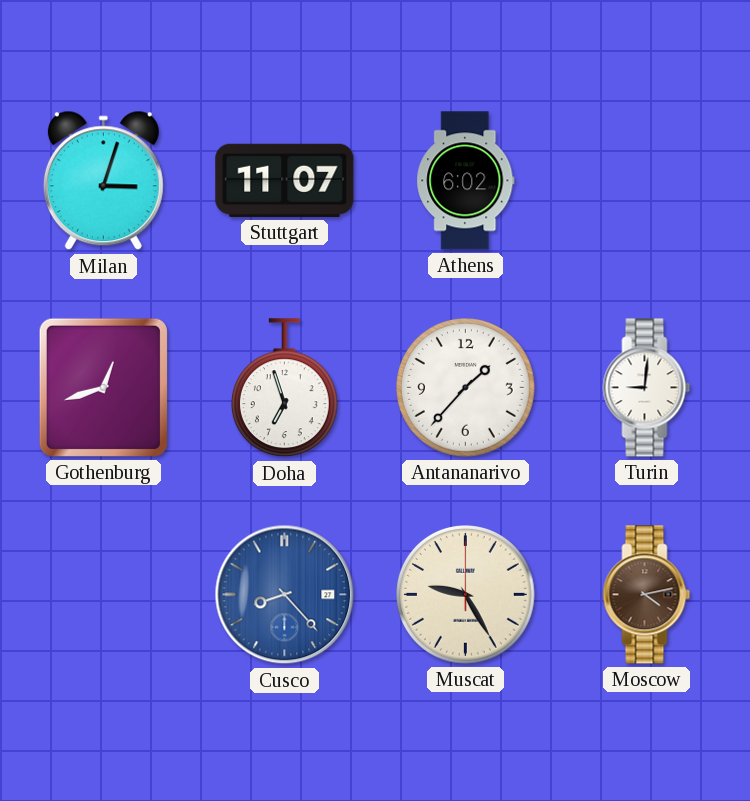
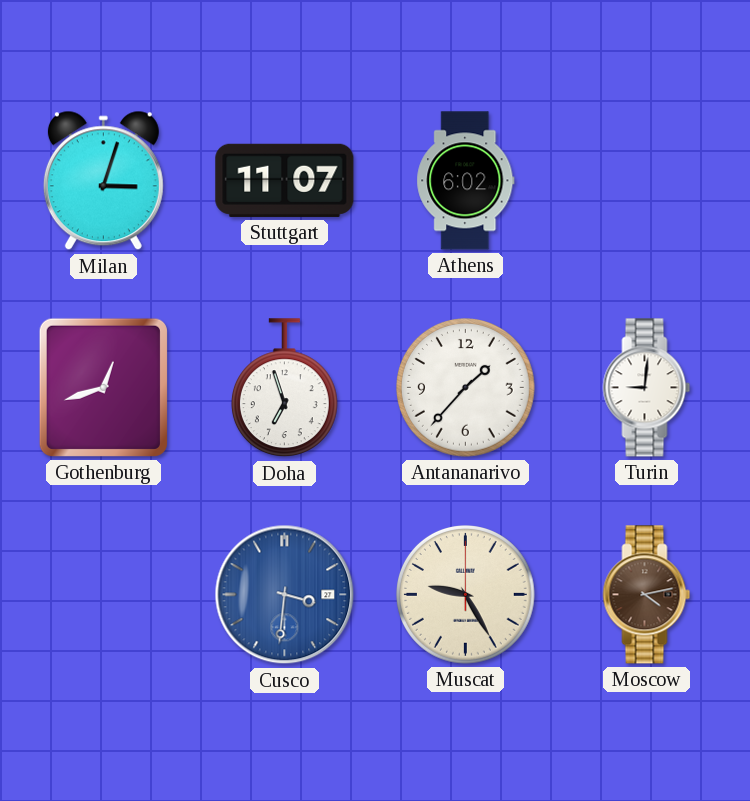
Cusco: 8:23 -> 3:31
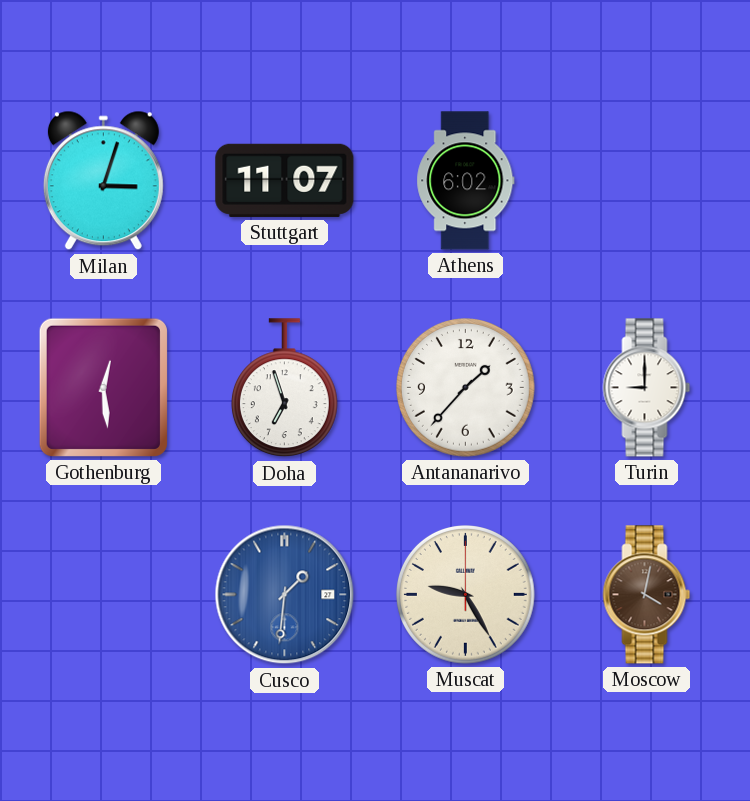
Gothenburg: 12:42 -> 12:29
Turin: 9:01 -> 9:00
Cusco: 3:31 -> 1:31
Moscow: 4:13 -> 4:02
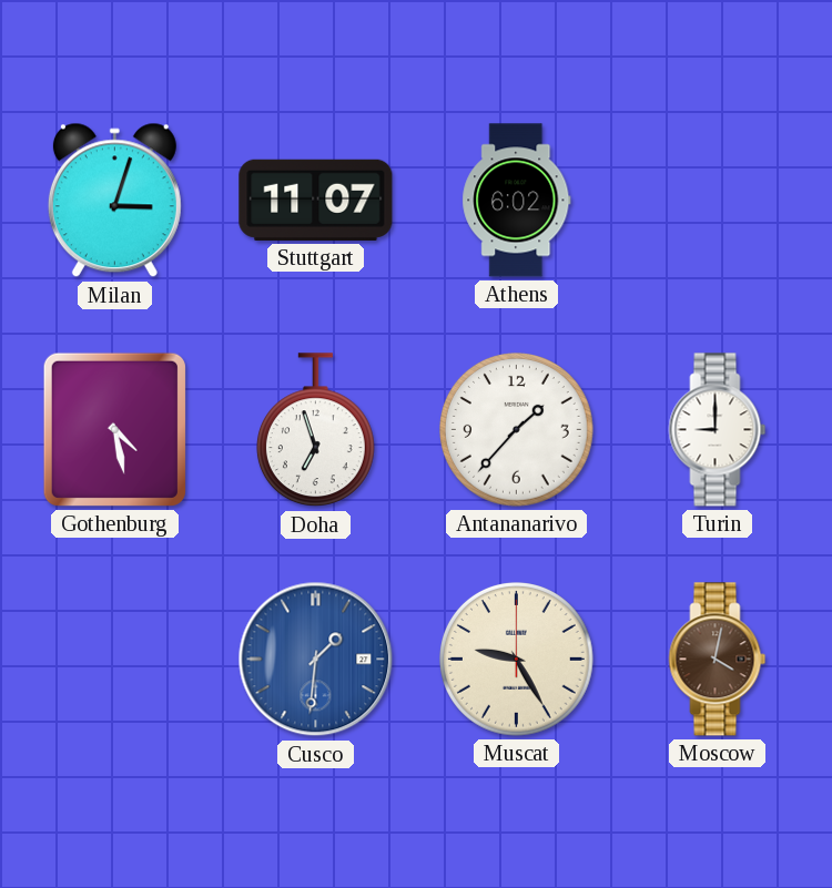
Gothenburg: 12:29 -> 4:28
